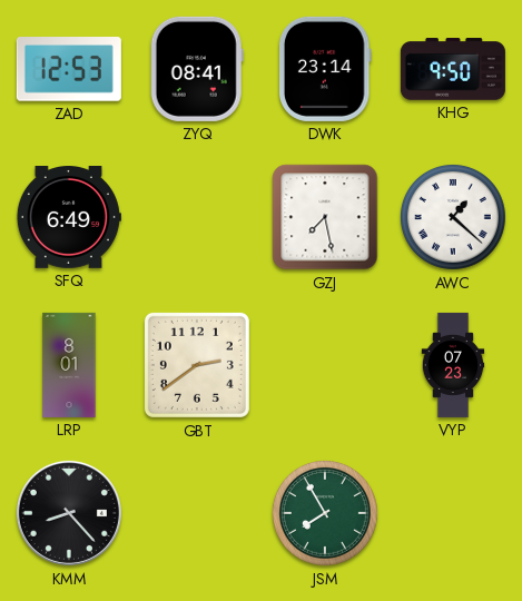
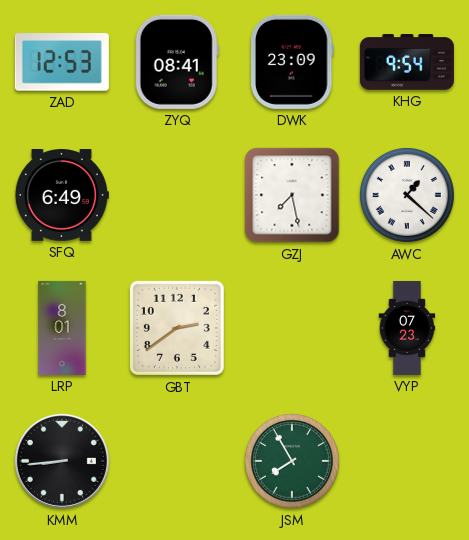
DWK: 23:14 -> 23:09
KHG: 9:50 -> 9:54
KMM: 8:23 -> 8:44
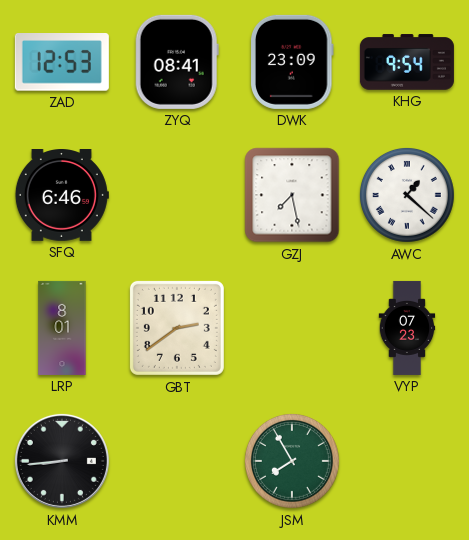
SFQ: 6:49 -> 6:46
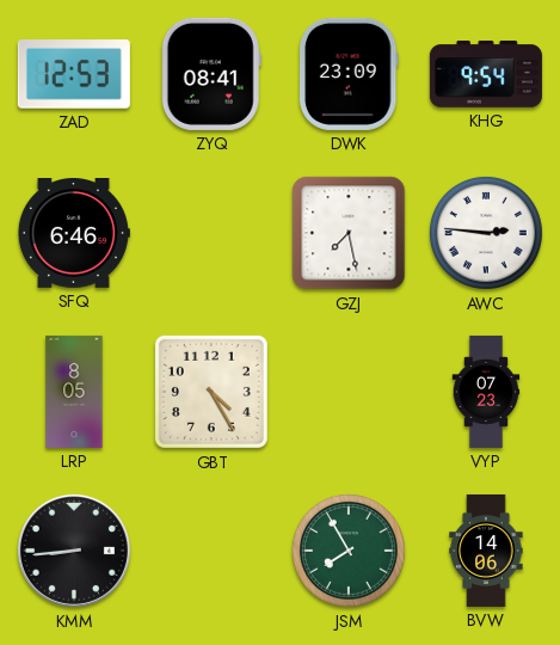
AWC: 1:22 -> 2:46
LRP: 8:01 -> 8:05
GBT: 2:39 -> 4:25
BVW: none -> 14:06
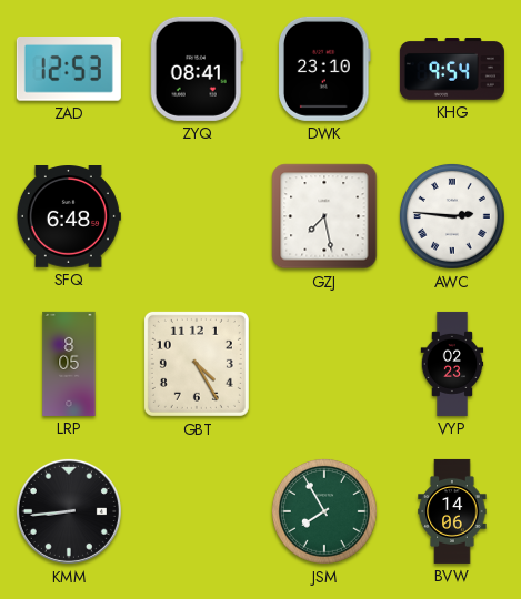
DWK: 23:09 -> 23:10
SFQ: 6:46 -> 6:48
VYP: 07:23 -> 02:23
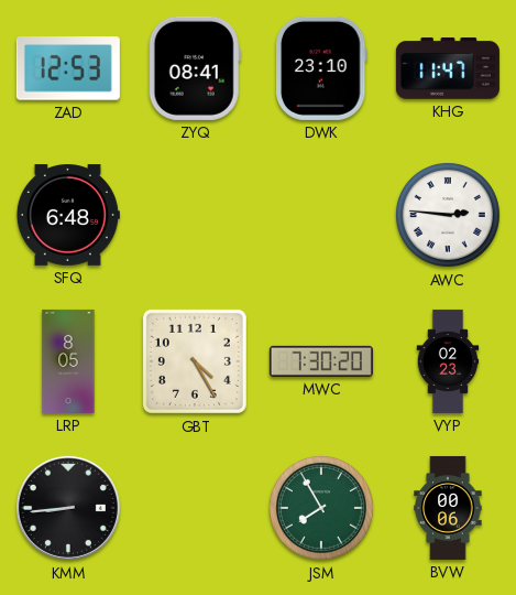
KHG: 9:54 -> 11:47
GZJ: 7:28 -> none
MWC: none -> 7:30
BVW: 14:06 -> 00:06
